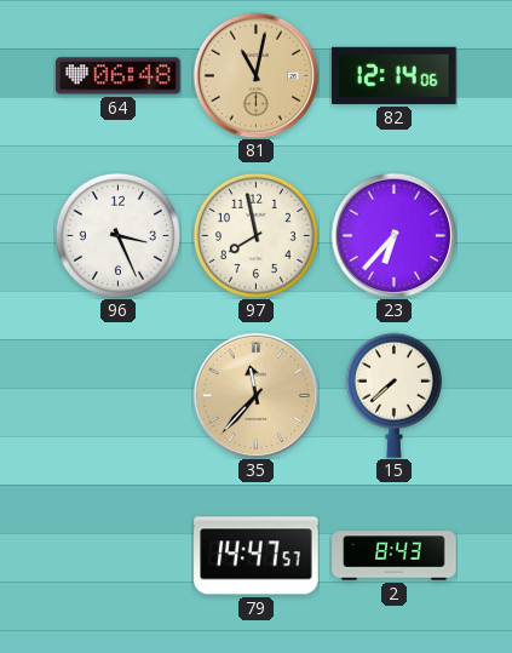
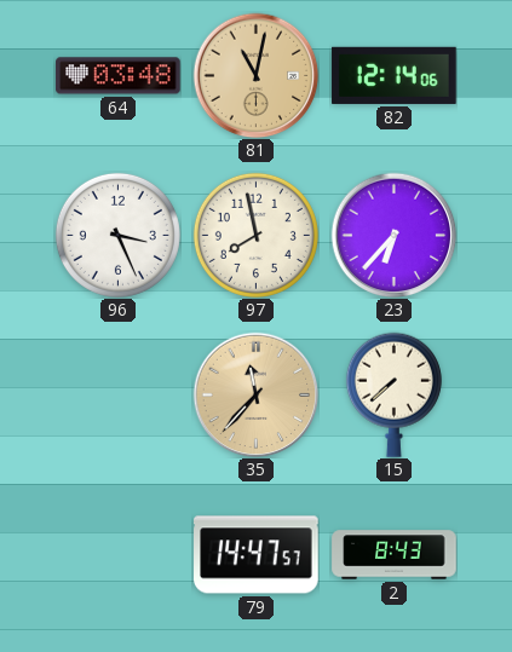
64: 06:48 -> 03:48
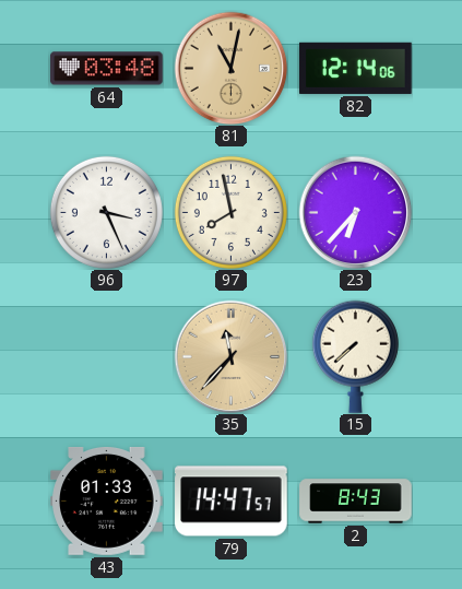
43: none -> 01:33
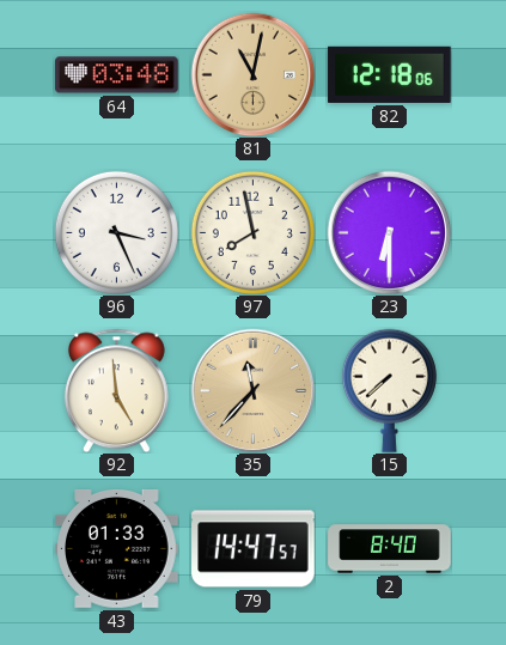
82: 12:14 -> 12:18
23: 6:37 -> 6:30
92: none -> 4:59
2: 8:43 -> 8:40
